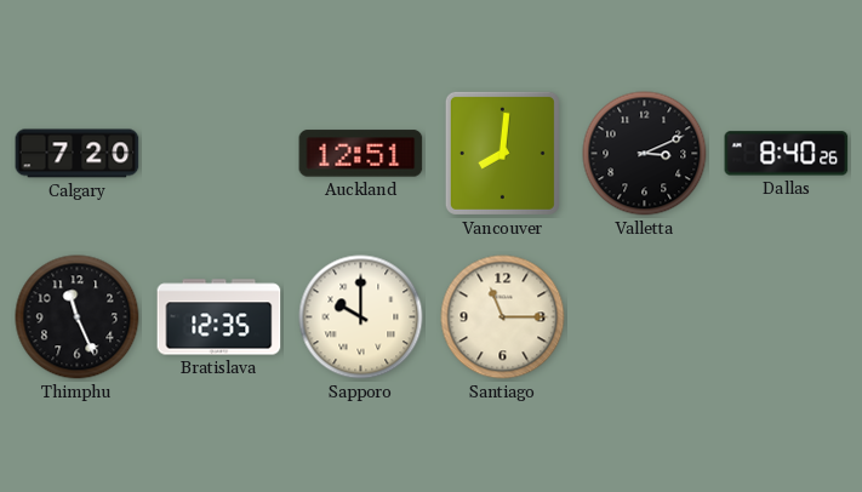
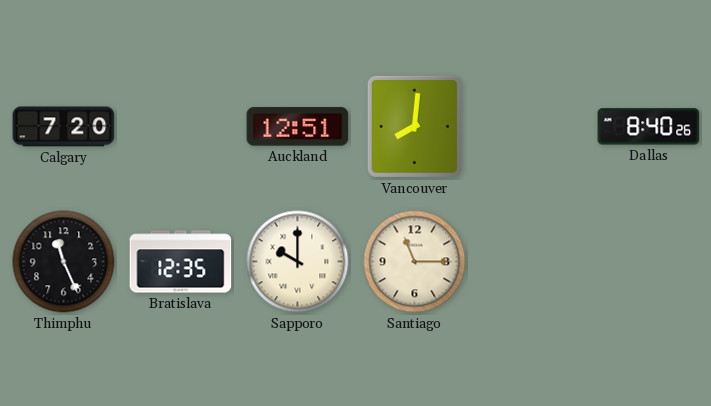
Valletta: 3:11 -> none
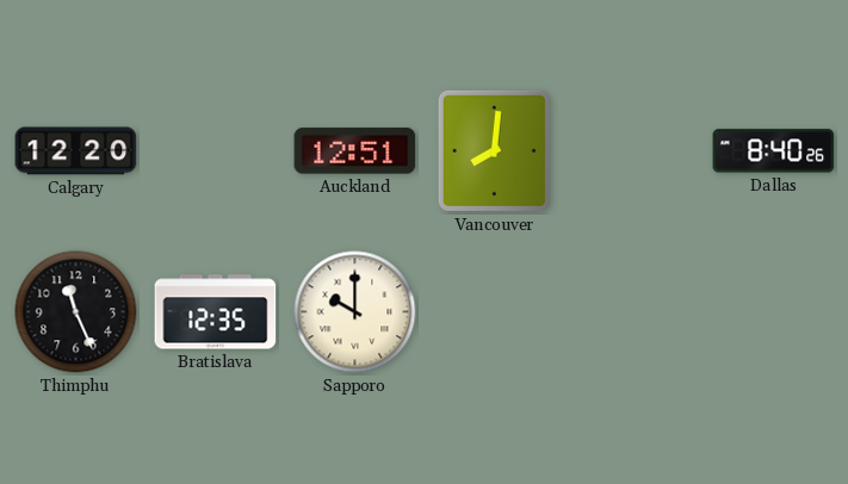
Calgary: 7:20 -> 12:20
Santiago: 11:15 -> none
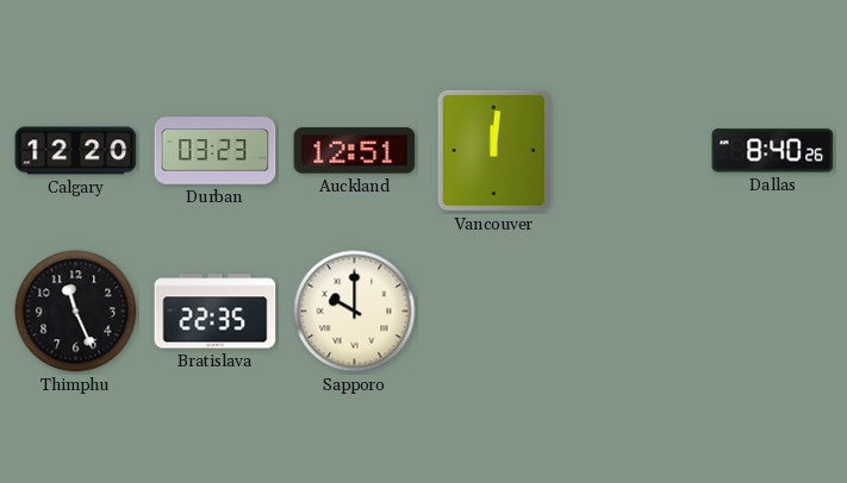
Durban: none -> 03:23
Vancouver: 8:01 -> 12:01
Bratislava: 12:35 -> 22:35
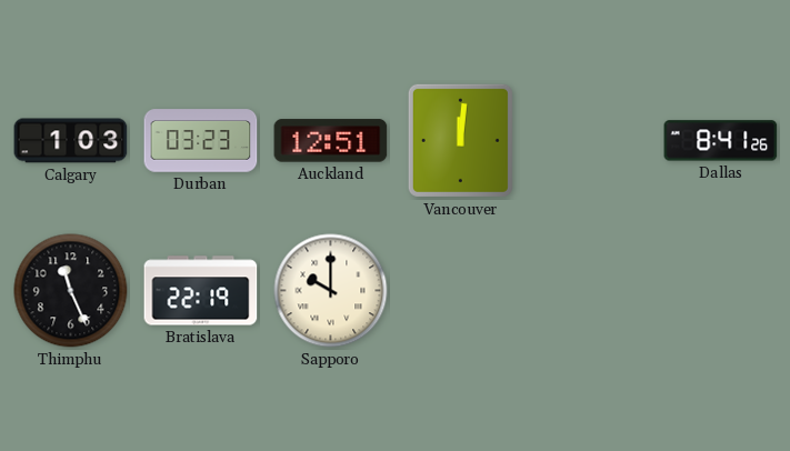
Calgary: 12:20 -> 1:03
Dallas: 8:40 -> 8:41
Bratislava: 22:35 -> 22:19
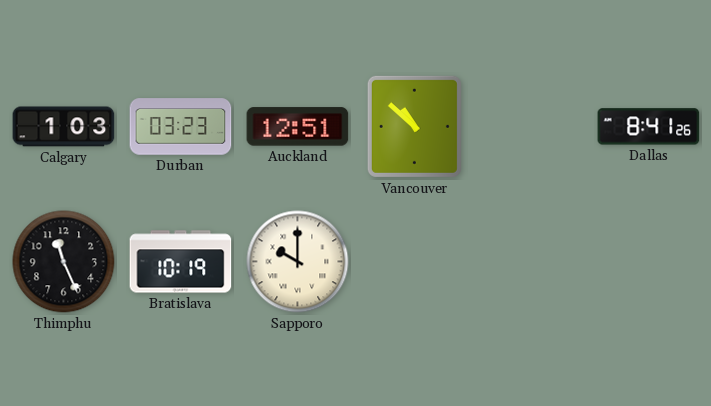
Vancouver: 12:01 -> 10:52
Bratislava: 22:19 -> 10:19
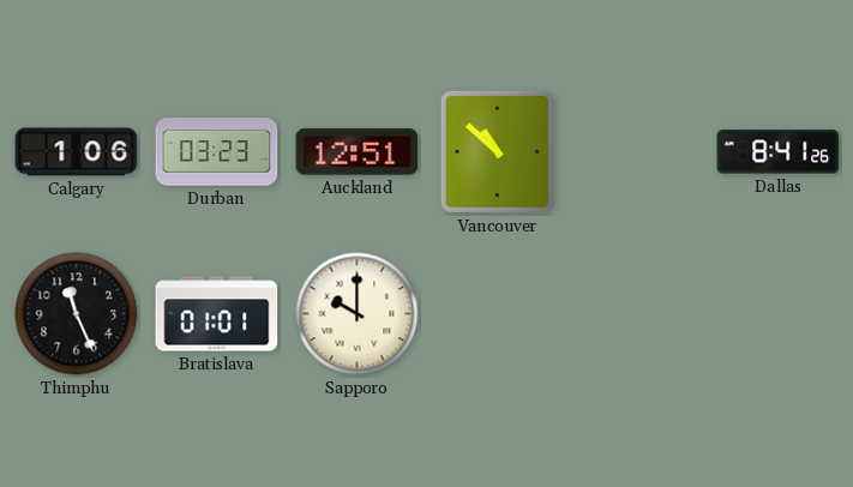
Calgary: 1:03 -> 1:06
Bratislava: 10:19 -> 01:01
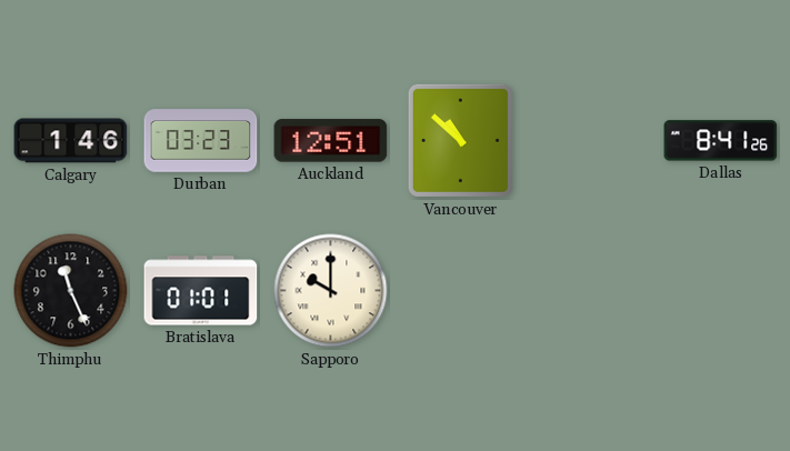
Calgary: 1:06 -> 1:46
